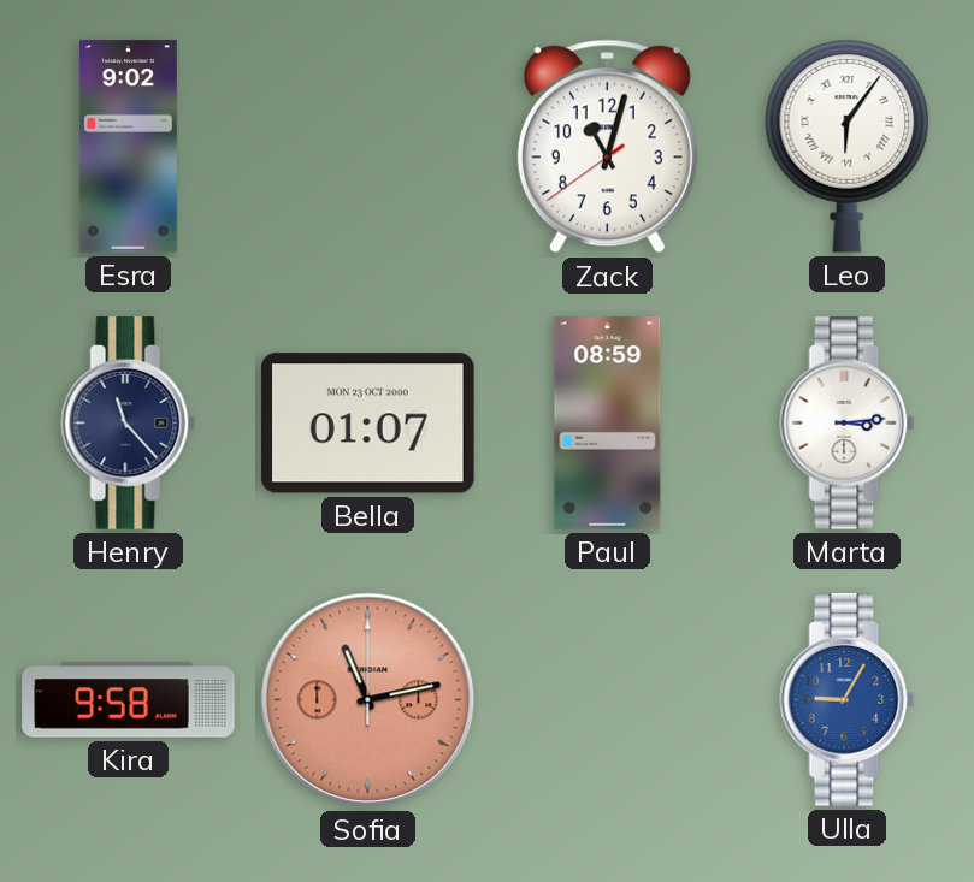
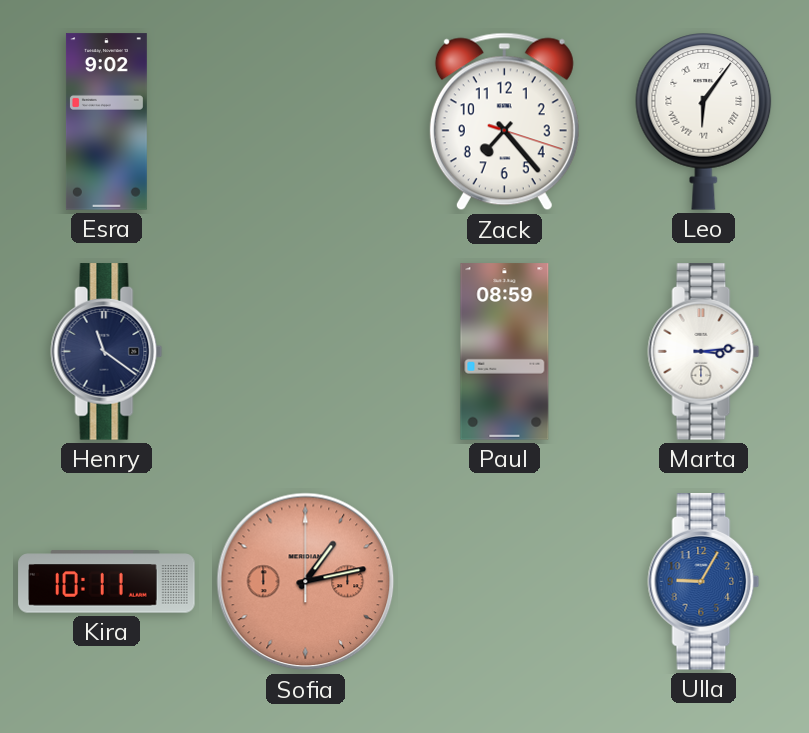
Zack: 11:02 -> 7:23
Henry: 11:23 -> 11:21
Bella: 01:07 -> none
Kira: 9:58 -> 10:11
Sofia: 11:13 -> 1:13
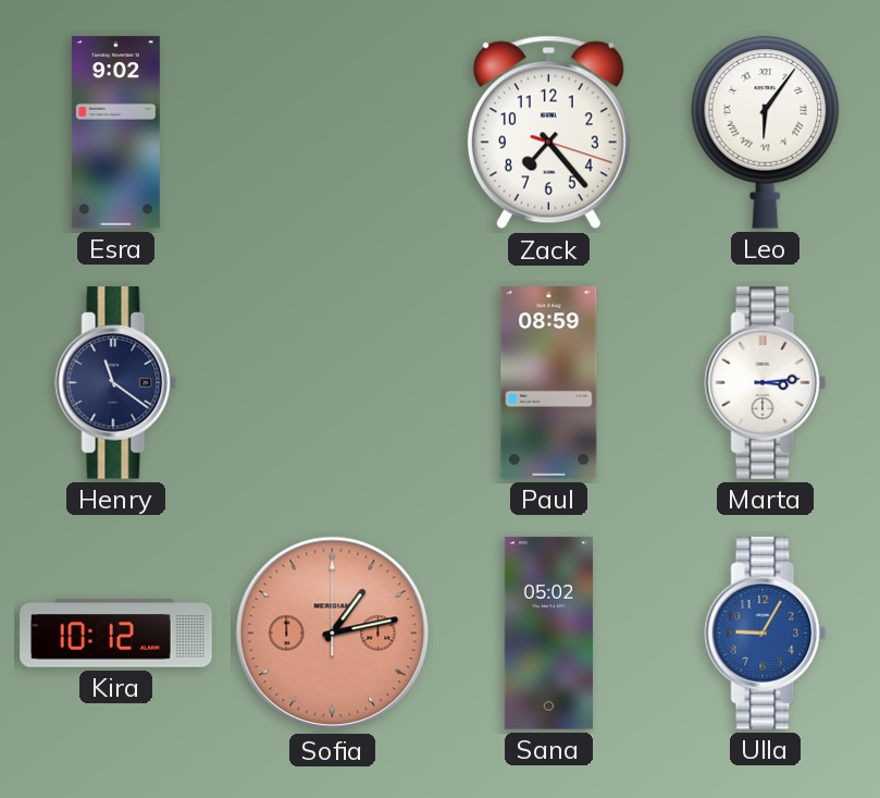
Kira: 10:11 -> 10:12
Sana: none -> 05:02
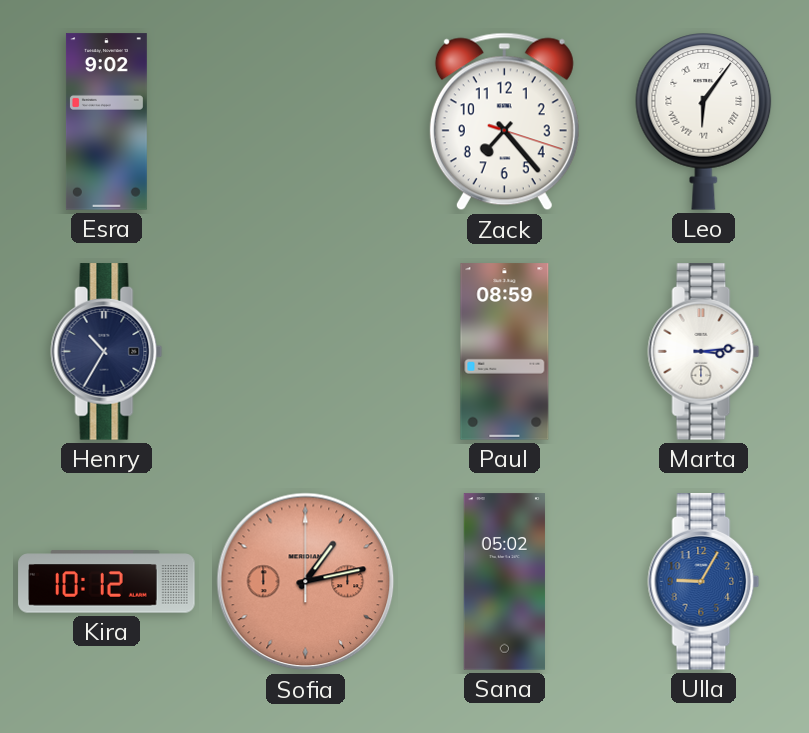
Henry: 11:21 -> 10:35
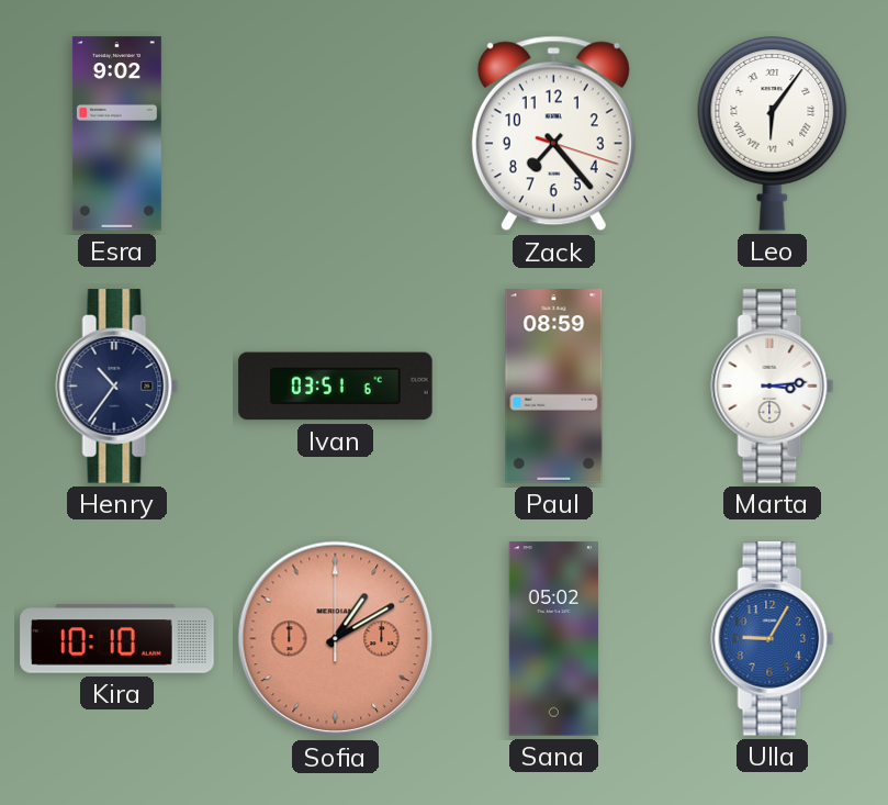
Henry: 10:35 -> 10:36
Ivan: none -> 03:51
Kira: 10:12 -> 10:10
Sofia: 1:13 -> 1:10
